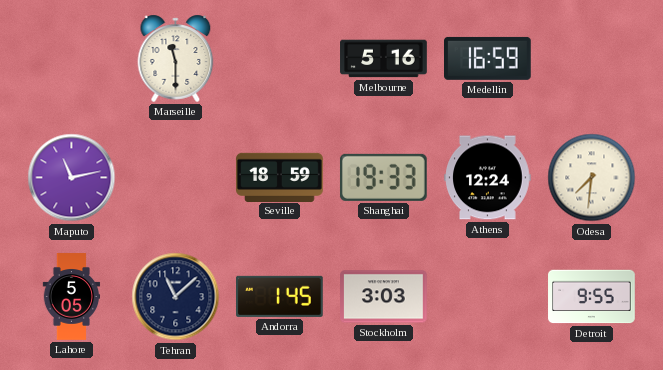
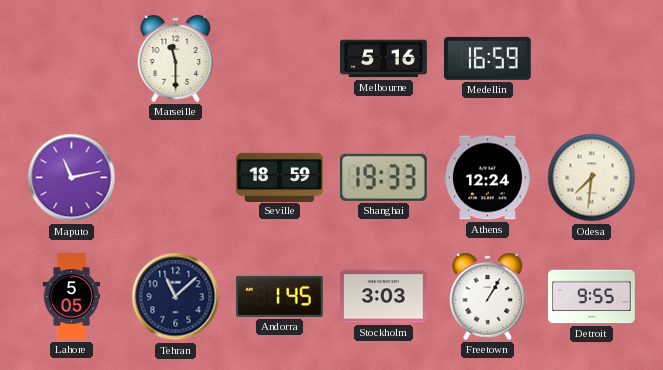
Freetown: none -> 1:05
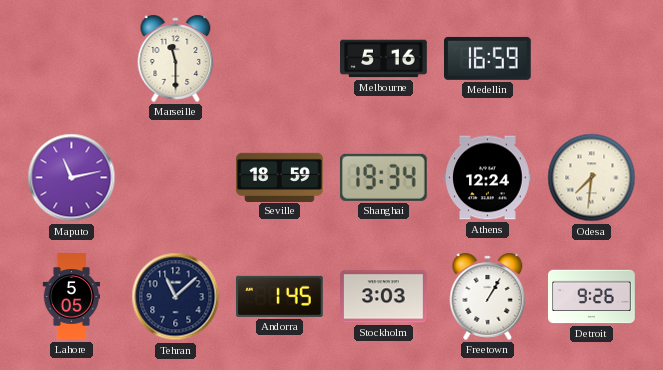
Shanghai: 19:33 -> 19:34
Detroit: 9:55 -> 9:26
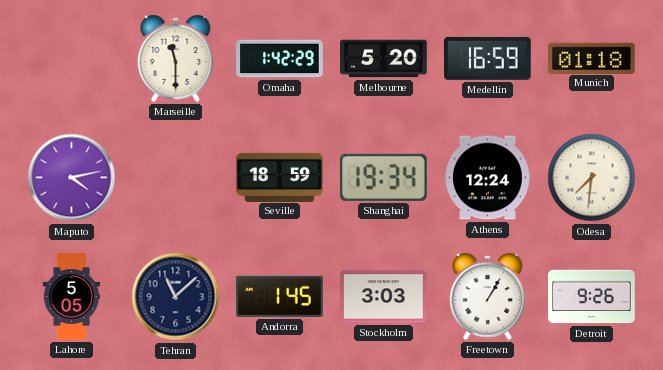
Omaha: none -> 1:42
Melbourne: 5:16 -> 5:20
Munich: none -> 01:18
Maputo: 11:13 -> 4:13
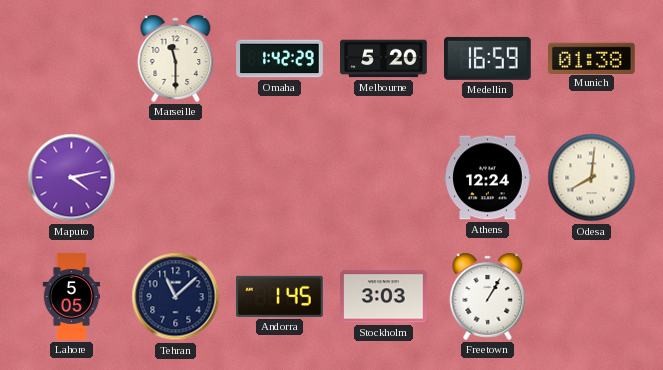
Munich: 01:18 -> 01:38
Seville: 18:59 -> none
Shanghai: 19:34 -> none
Odesa: 7:31 -> 8:01
Detroit: 9:26 -> none
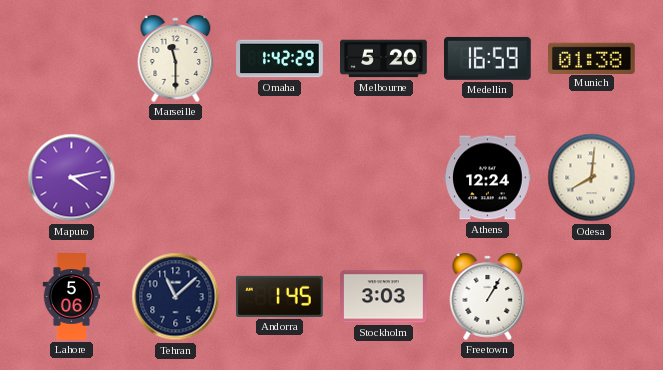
Lahore: 5:05 -> 5:06
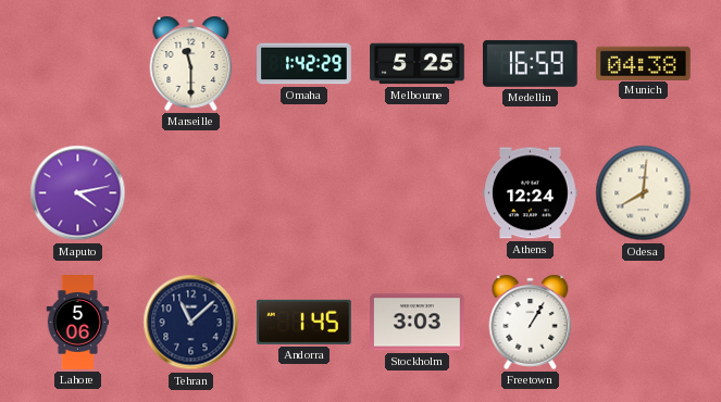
Melbourne: 5:20 -> 5:25
Munich: 01:38 -> 04:38
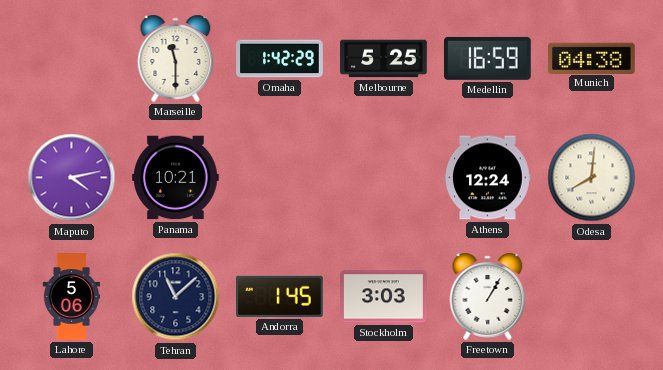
Panama: none -> 10:21
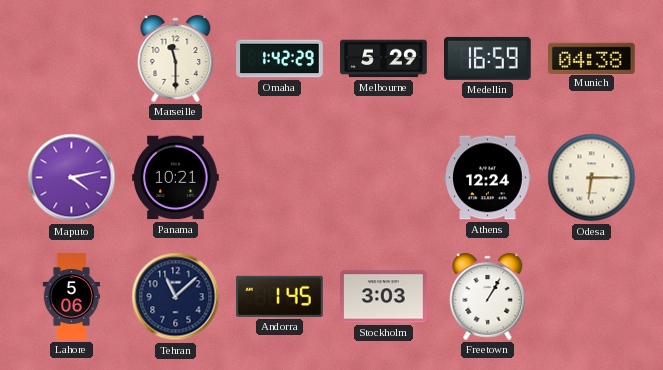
Melbourne: 5:25 -> 5:29
Odesa: 8:01 -> 6:15
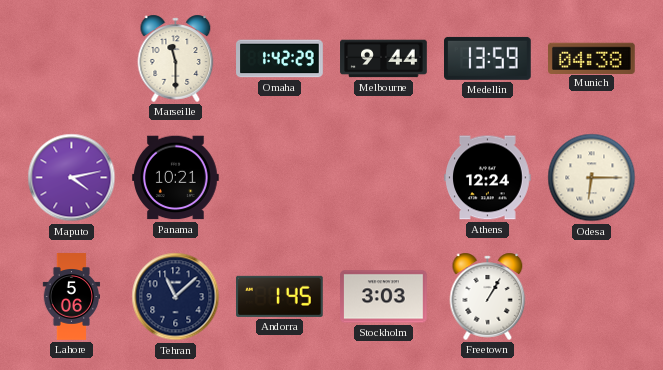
Melbourne: 5:29 -> 9:44
Medellin: 16:59 -> 13:59
